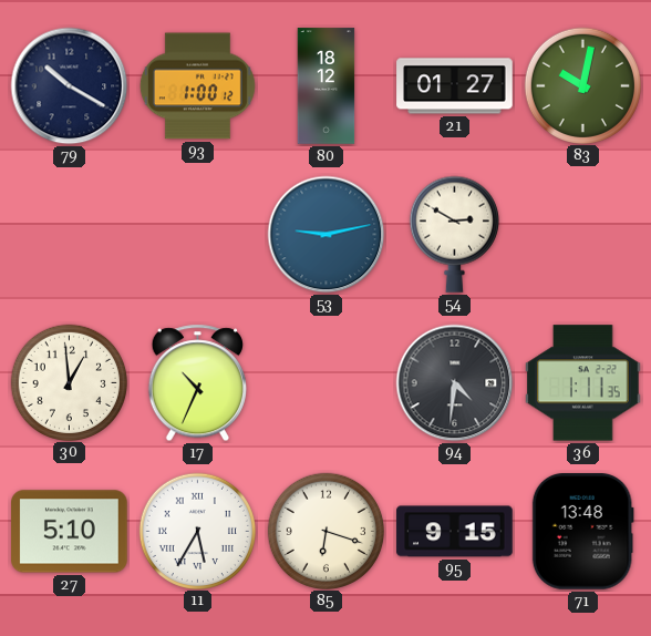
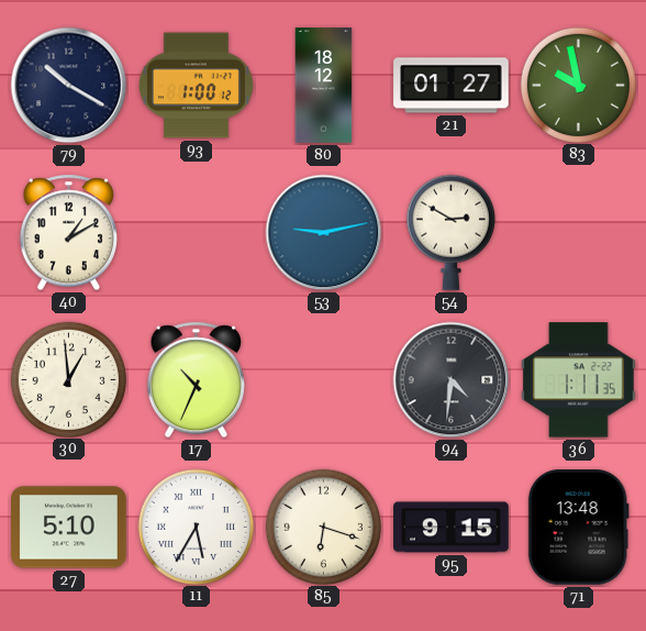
83: 10:02 -> 9:58
40: none -> 1:10
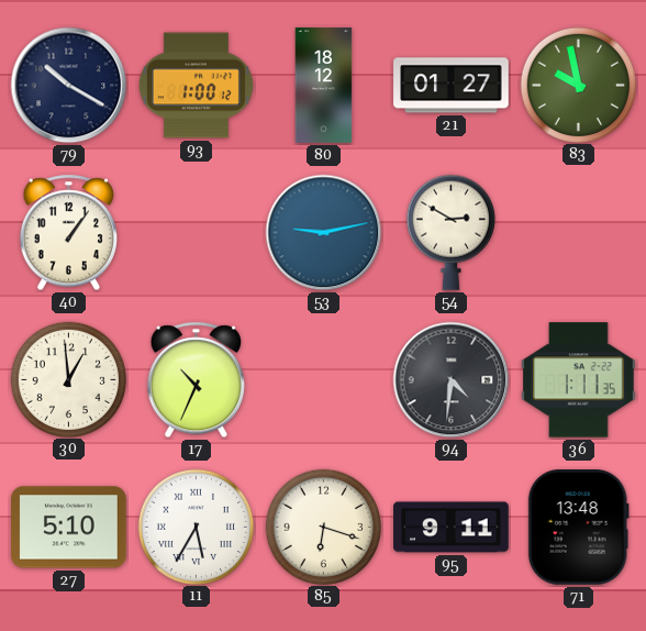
40: 1:10 -> 1:06
95: 9:15 -> 9:11
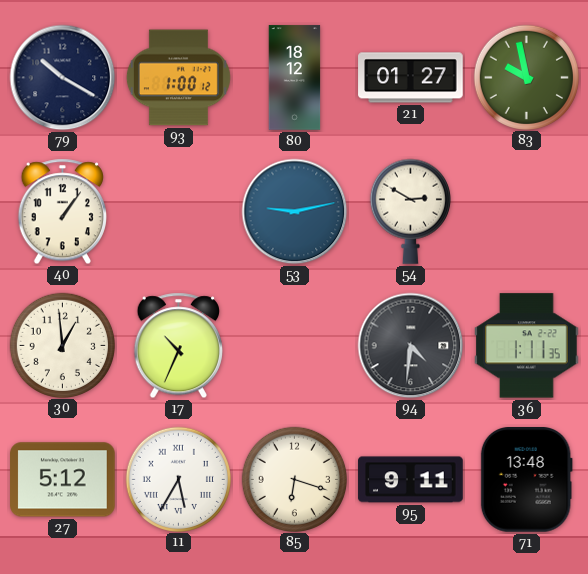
27: 5:10 -> 5:12
